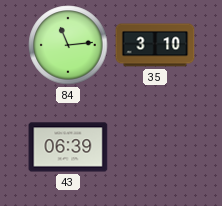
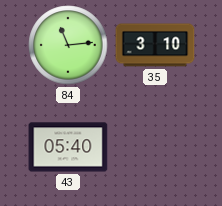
43: 06:39 -> 05:40
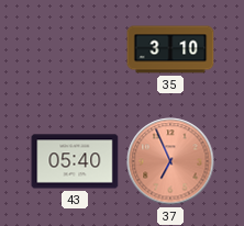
84: 11:14 -> none
37: none -> 6:56
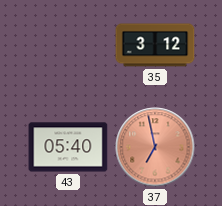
35: 3:10 -> 3:12
37: 6:56 -> 6:58
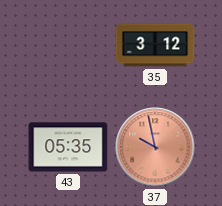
43: 05:40 -> 05:35
37: 6:58 -> 9:58
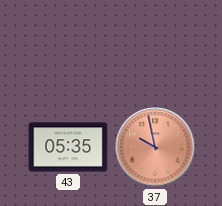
35: 3:12 -> none
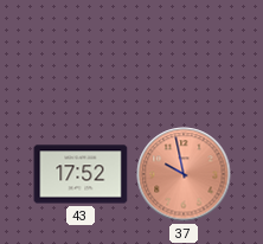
43: 05:35 -> 17:52
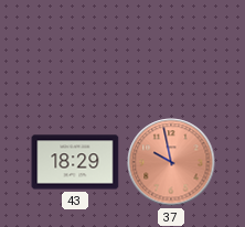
43: 17:52 -> 18:29
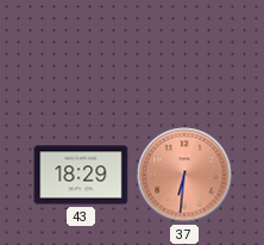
37: 9:58 -> 6:31
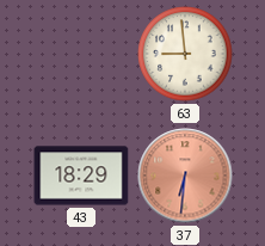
63: none -> 8:59
